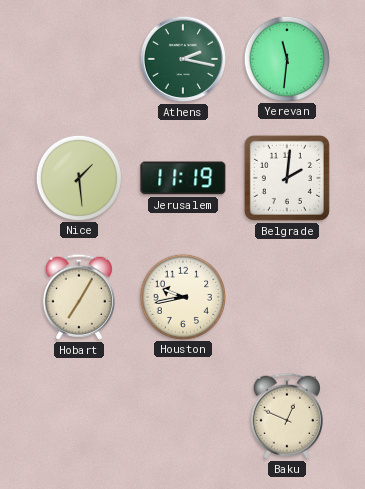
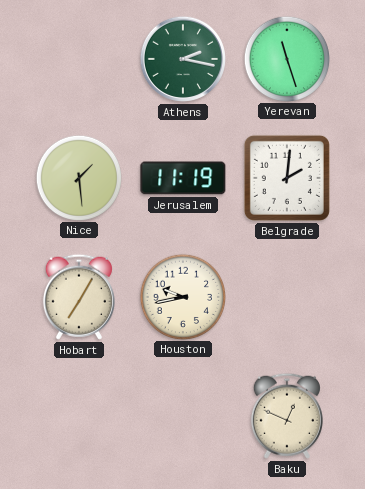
Yerevan: 11:31 -> 11:27
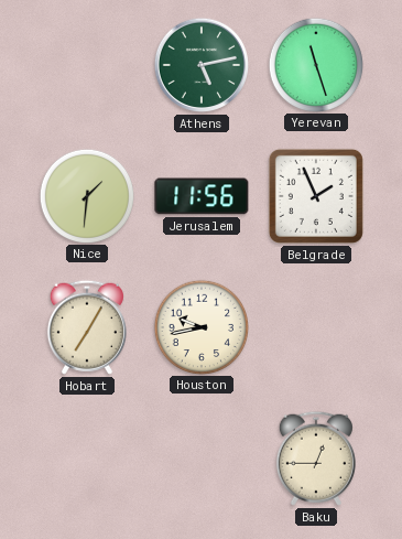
Athens: 2:17 -> 5:13
Nice: 1:29 -> 1:31
Jerusalem: 11:19 -> 11:56
Belgrade: 2:01 -> 1:56
Baku: 12:49 -> 12:45
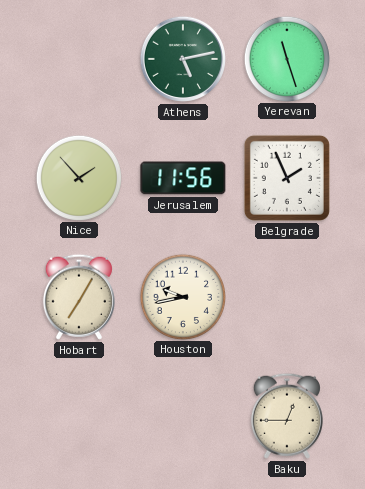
Nice: 1:31 -> 1:53
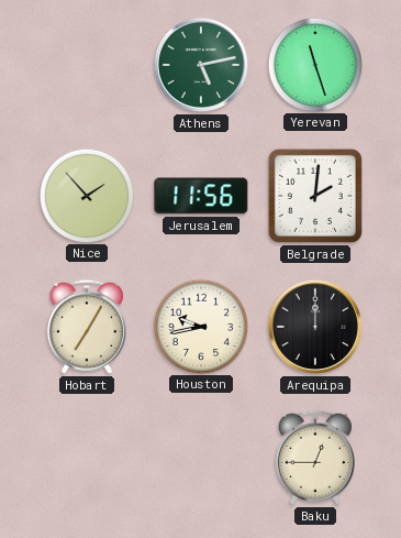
Belgrade: 1:56 -> 2:01
Arequipa: none -> 12:00
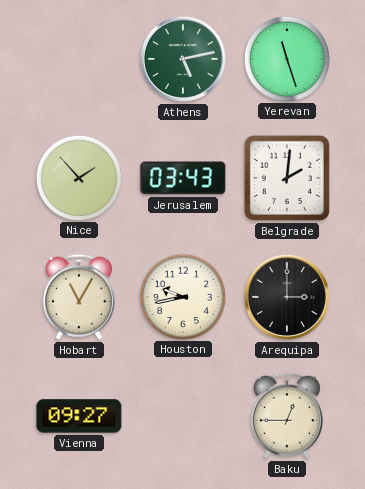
Jerusalem: 11:56 -> 03:43
Hobart: 7:05 -> 11:05
Arequipa: 12:00 -> 3:00
Vienna: none -> 09:27
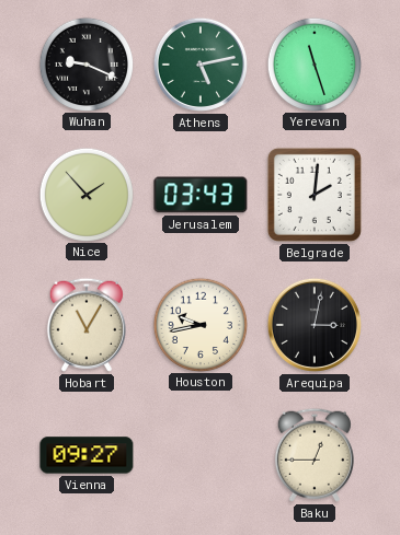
Wuhan: none -> 9:19
Arequipa: 3:00 -> 3:02
